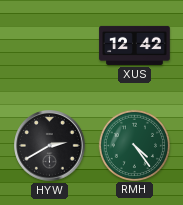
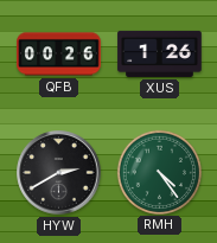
QFB: none -> 00:26
XUS: 12:42 -> 1:26
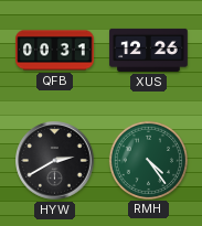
QFB: 00:26 -> 00:31
XUS: 1:26 -> 12:26
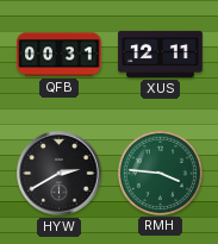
XUS: 12:26 -> 12:11
RMH: 4:24 -> 3:46
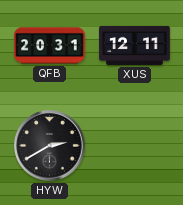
QFB: 00:31 -> 20:31
RMH: 3:46 -> none
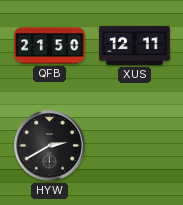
QFB: 20:31 -> 21:50
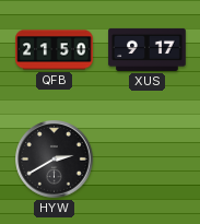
XUS: 12:11 -> 9:17
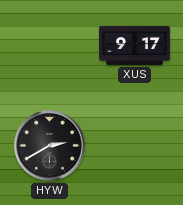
QFB: 21:50 -> none
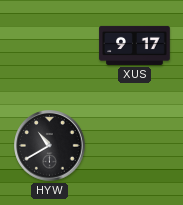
HYW: 2:40 -> 10:40
